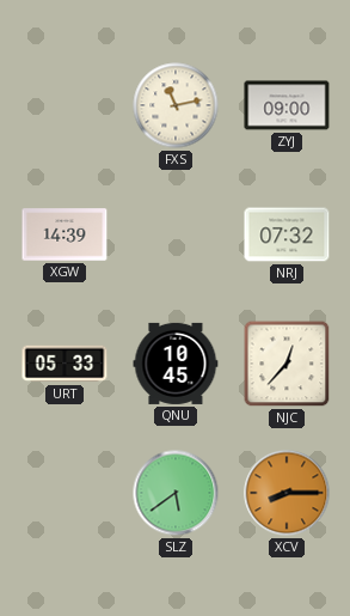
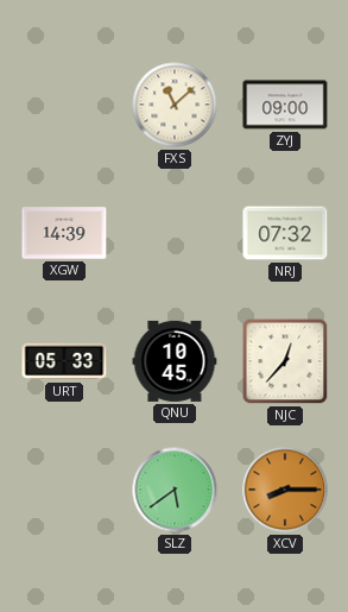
FXS: 11:13 -> 11:08
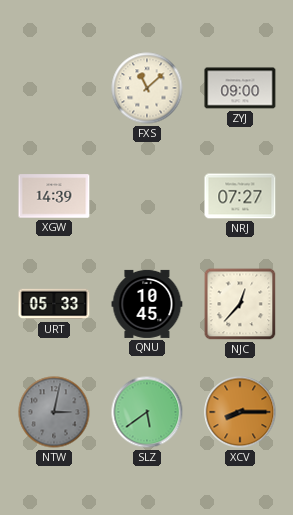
NRJ: 07:32 -> 07:27
NTW: none -> 3:02
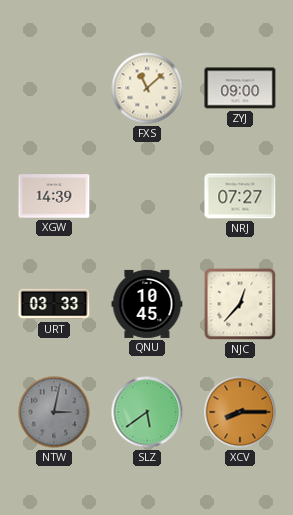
URT: 05:33 -> 03:33
